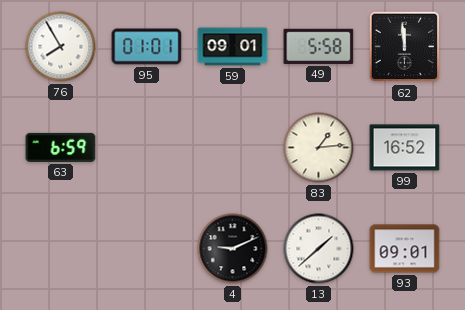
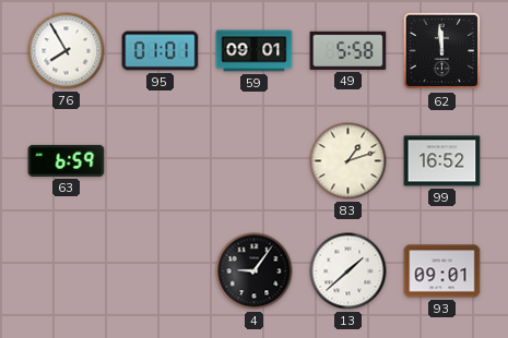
83: 1:14 -> 1:12
4: 9:11 -> 9:06
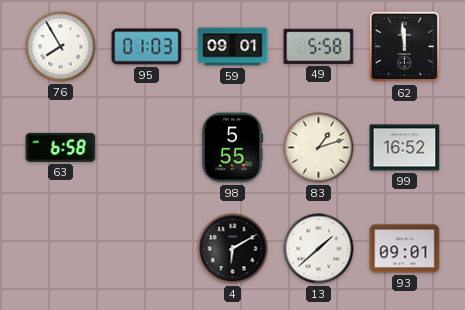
95: 01:01 -> 01:03
63: 6:59 -> 6:58
98: none -> 5:55
4: 9:06 -> 6:10
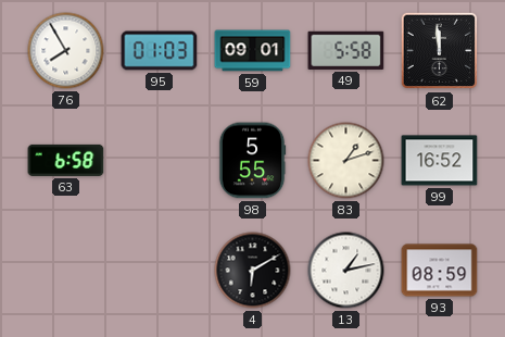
13: 1:38 -> 1:13
93: 09:01 -> 08:59
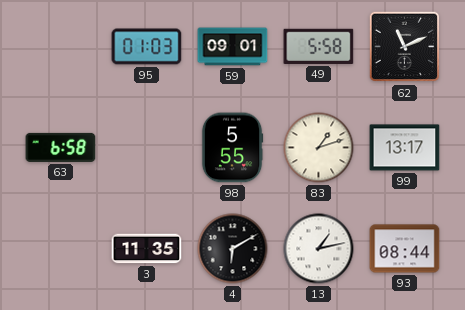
76: 7:55 -> none
62: 11:59 -> 11:11
99: 16:52 -> 13:17
3: none -> 11:35
93: 08:59 -> 08:44
